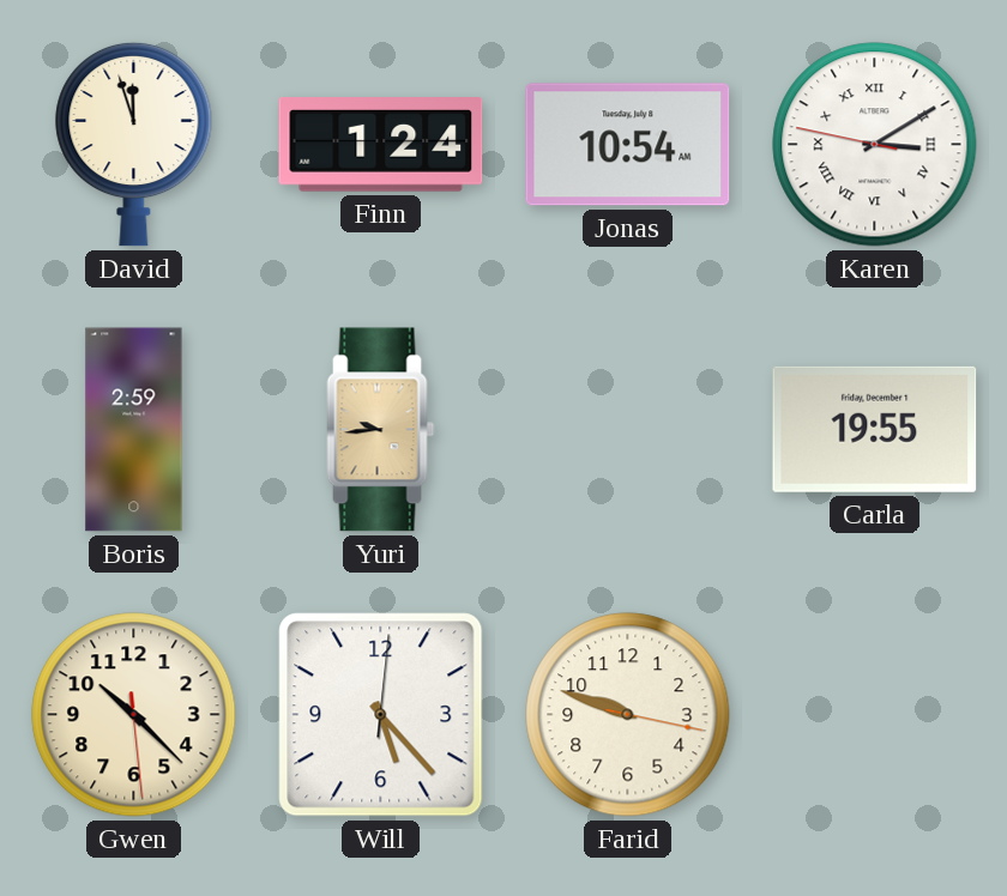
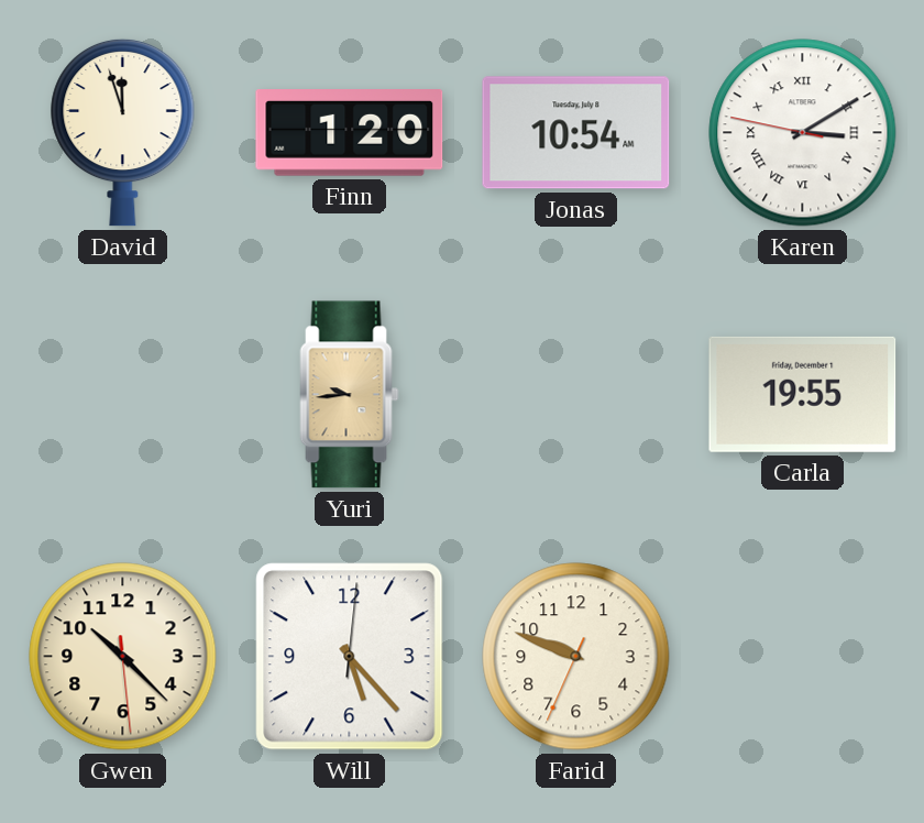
Finn: 1:24 -> 1:20
Boris: 2:59 -> none
Farid: 9:48:17 -> 9:48:34
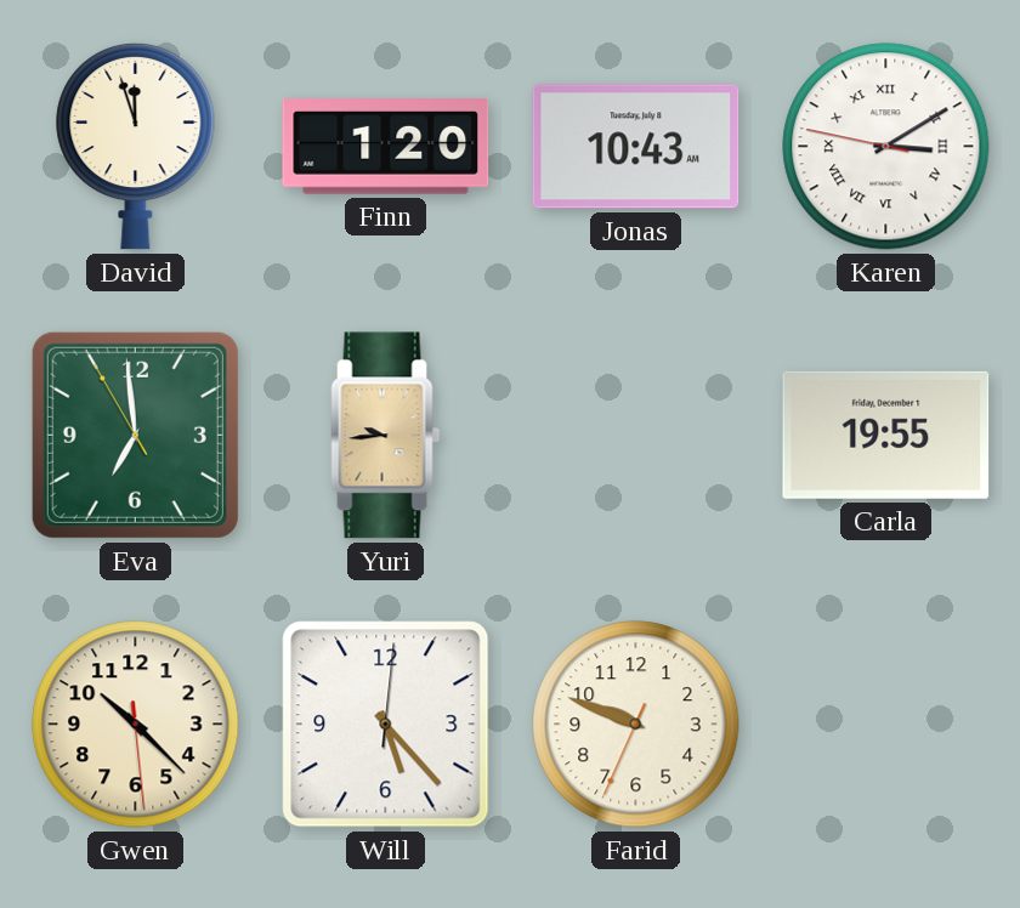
Jonas: 10:54 -> 10:43
Eva: none -> 6:58
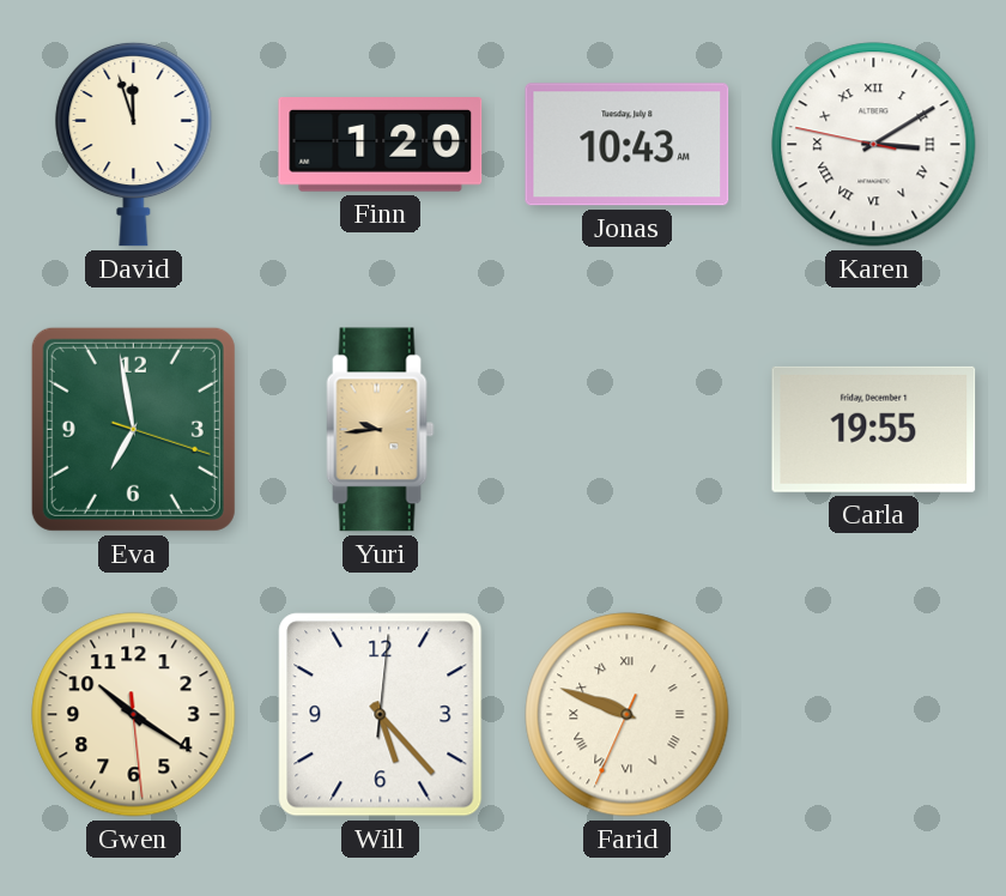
Eva: 6:58:55 -> 6:58:18
Gwen: 10:22 -> 10:20
Farid numerals: Arabic -> Roman
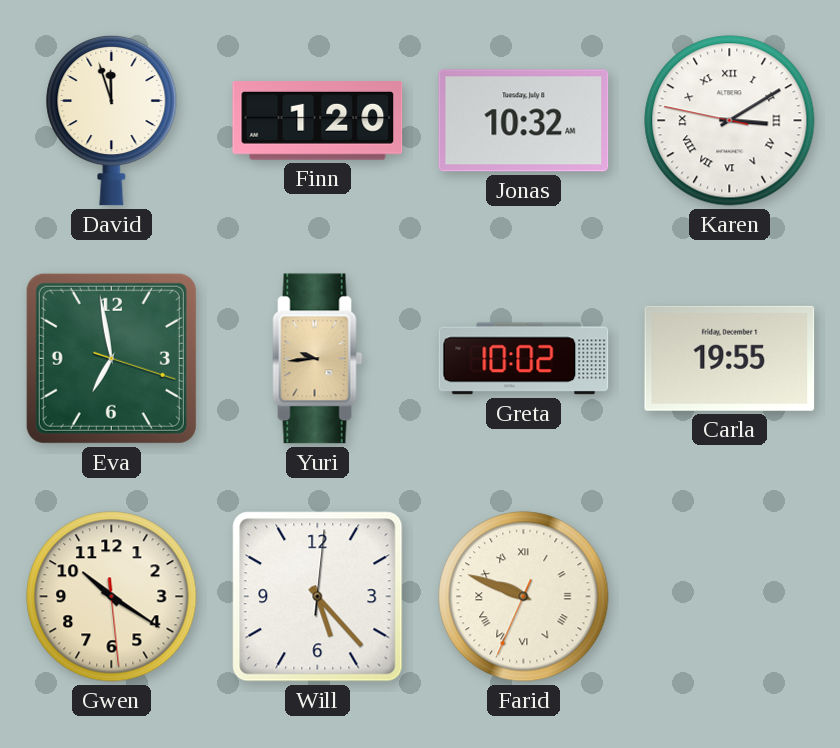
Jonas: 10:43 -> 10:32
Greta: none -> 10:02
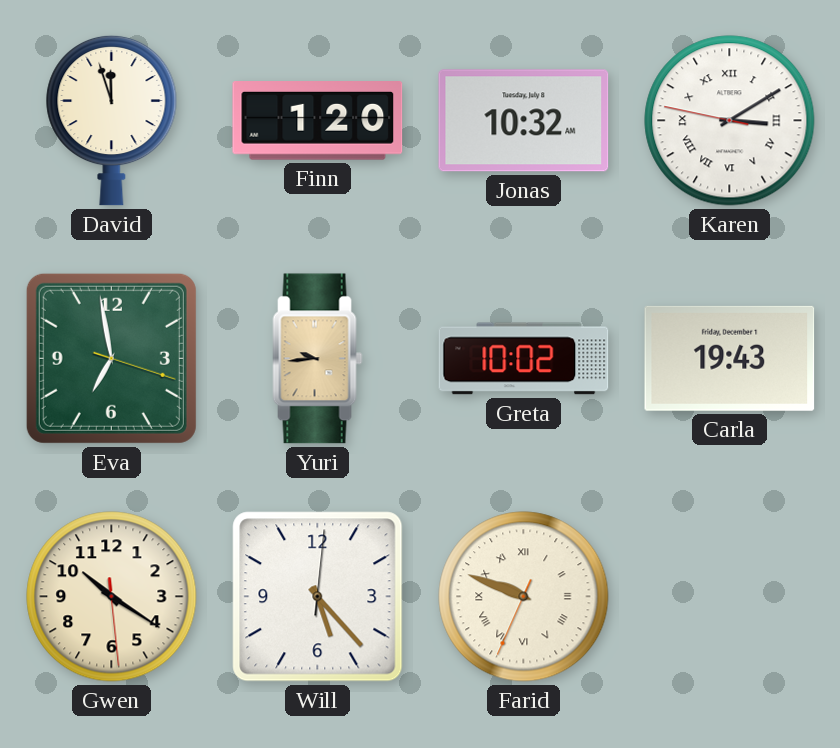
Carla: 19:55 -> 19:43
